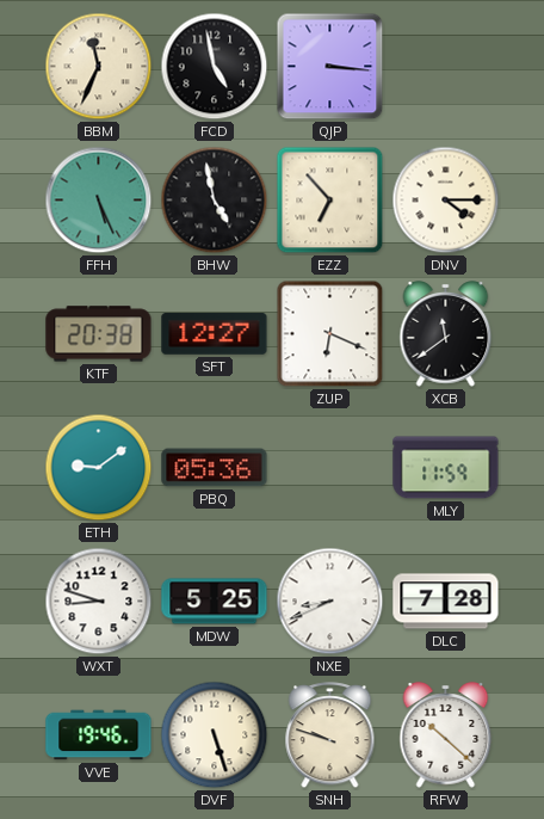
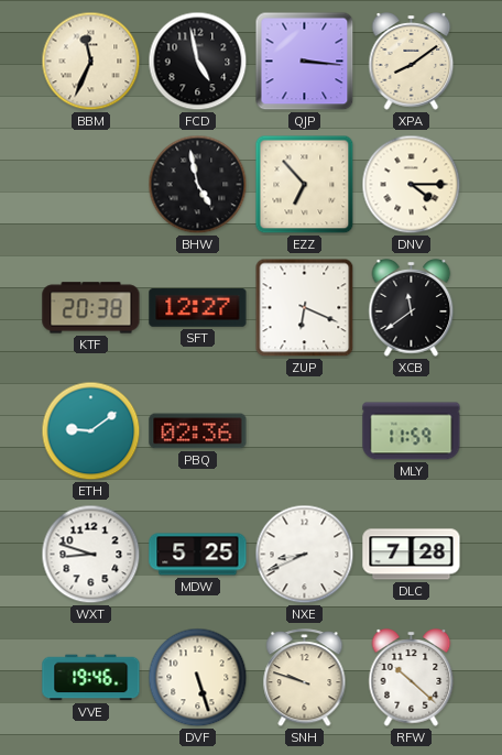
XPA: none -> 8:09
FFH: 5:26 -> none
PBQ: 05:36 -> 02:36
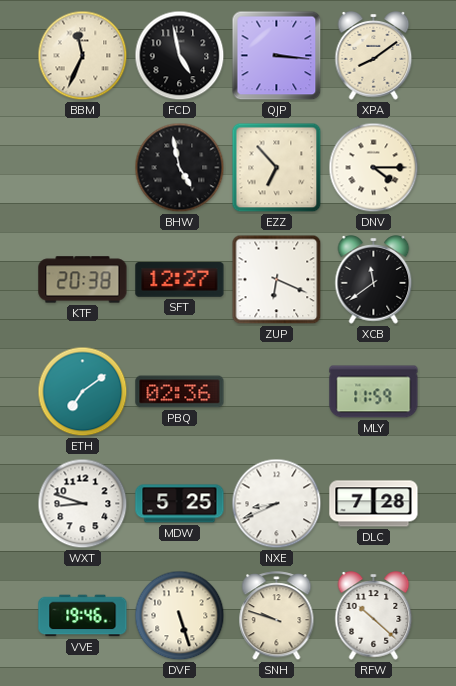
ETH: 9:09 -> 7:09
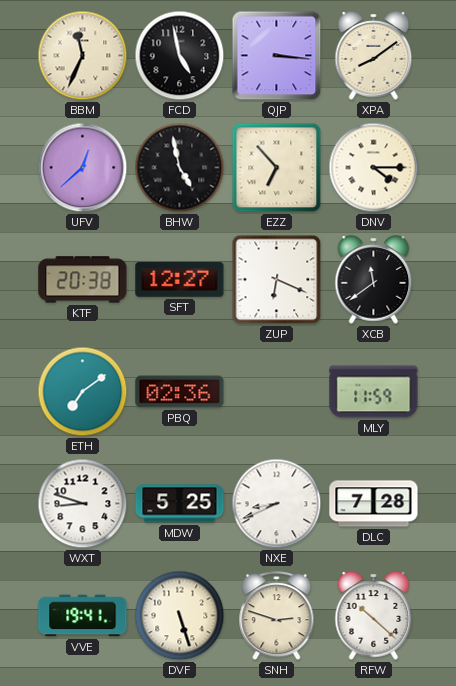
UFV: none -> 12:38
VVE: 19:46 -> 19:41
SNH: 9:48 -> 2:48
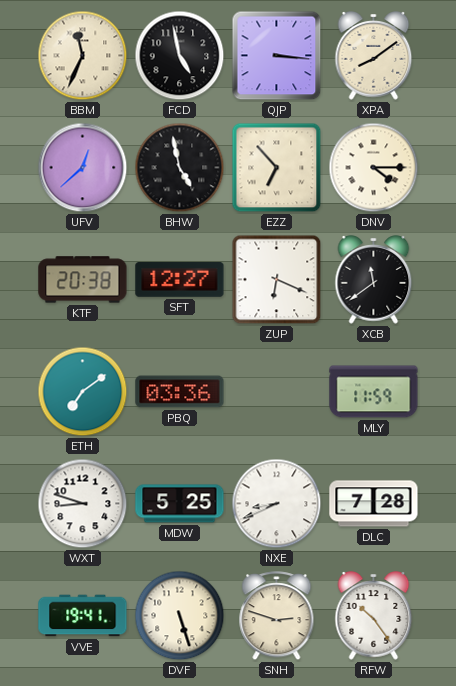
PBQ: 02:36 -> 03:36
RFW: 10:22 -> 10:24
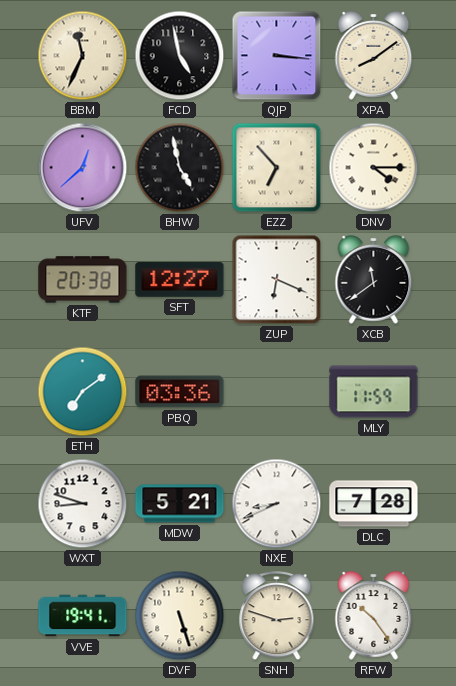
MDW: 5:25 -> 5:21
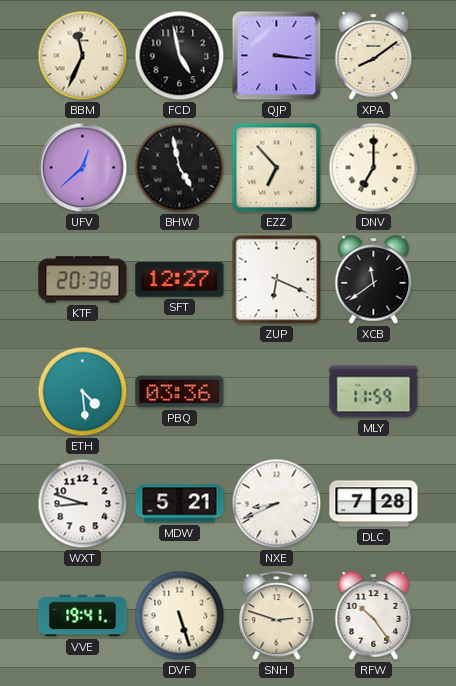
DNV: 4:15 -> 7:00
ETH: 7:09 -> 4:29
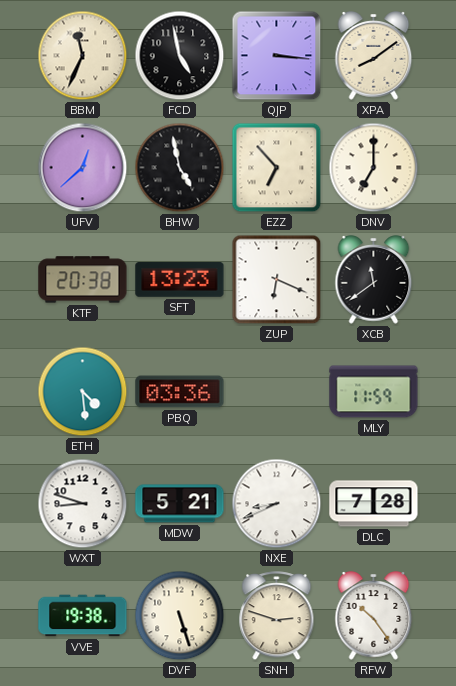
SFT: 12:27 -> 13:23
VVE: 19:41 -> 19:38
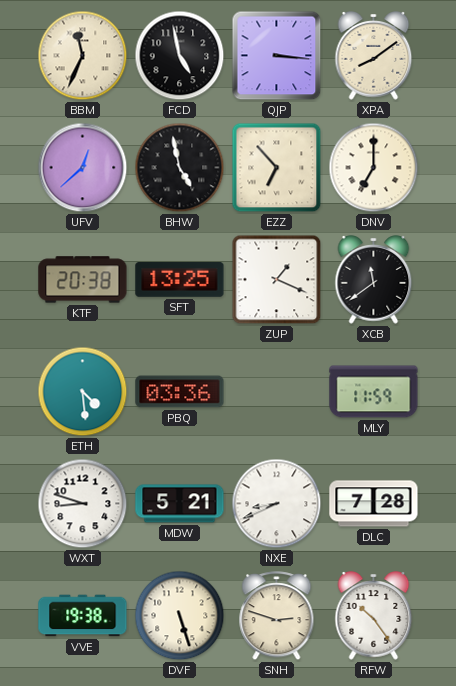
SFT: 13:23 -> 13:25
ZUP: 6:19 -> 1:19
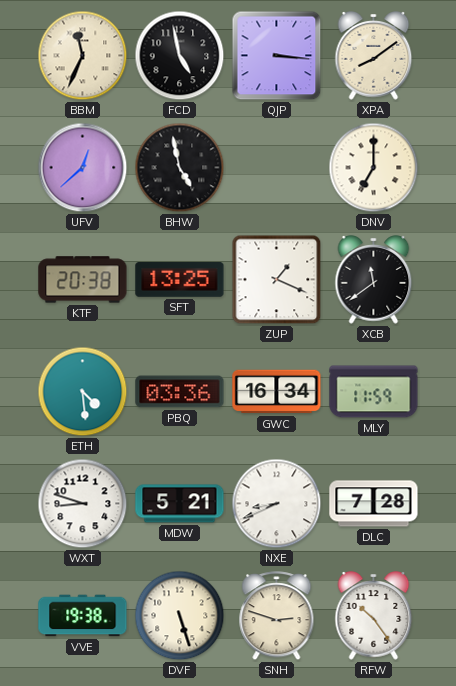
EZZ: 6:53 -> none
GWC: none -> 16:34
